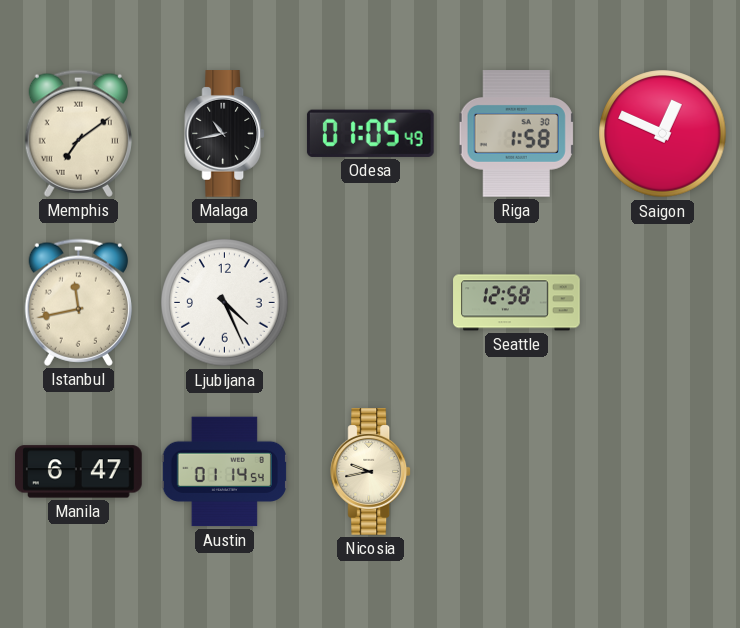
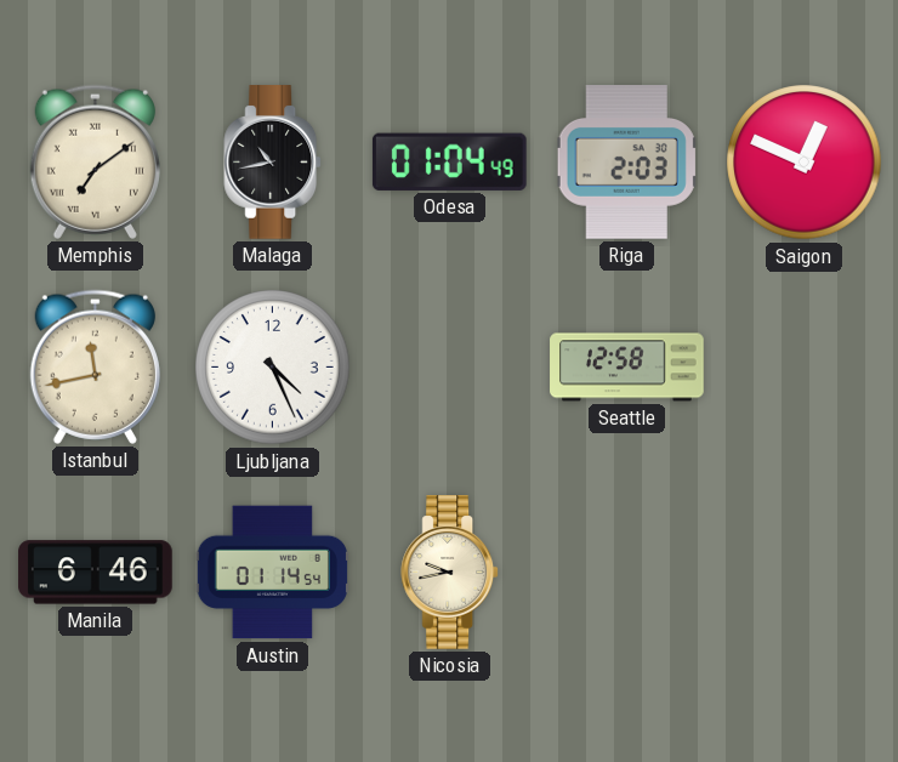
Odesa: 01:05 -> 01:04
Riga: 1:58 -> 2:03
Manila: 6:47 -> 6:46
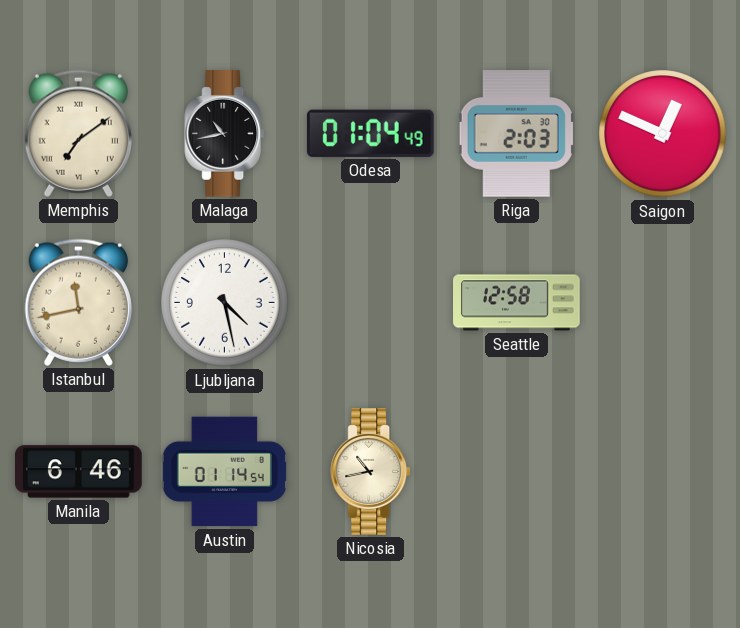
Ljubljana: 4:26 -> 4:28
Nicosia: 9:43 -> 10:43
